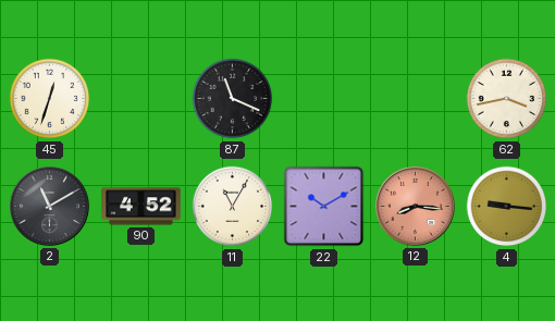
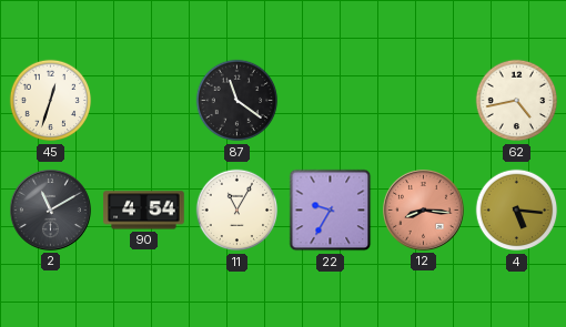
87: 11:19 -> 11:21
62: 3:43 -> 4:43
90: 4:52 -> 4:54
22: 10:10 -> 9:35
4: 9:16 -> 5:16
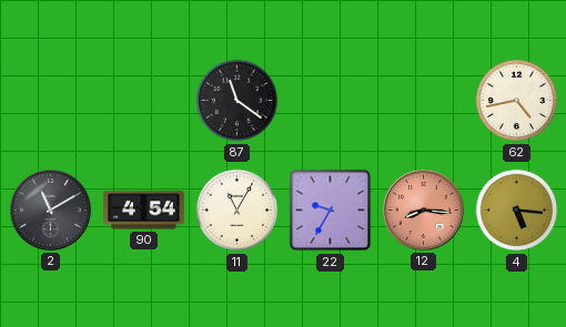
45: 12:33 -> none
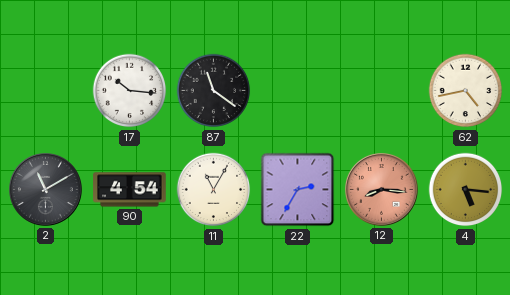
17: none -> 10:16
22: 9:35 -> 2:35
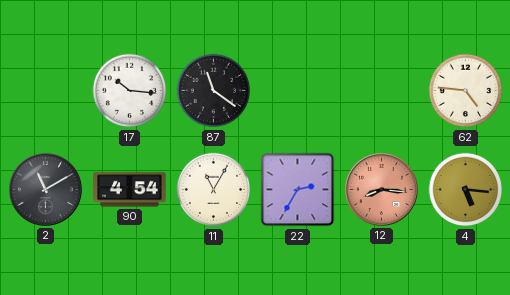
62: 4:43 -> 4:46
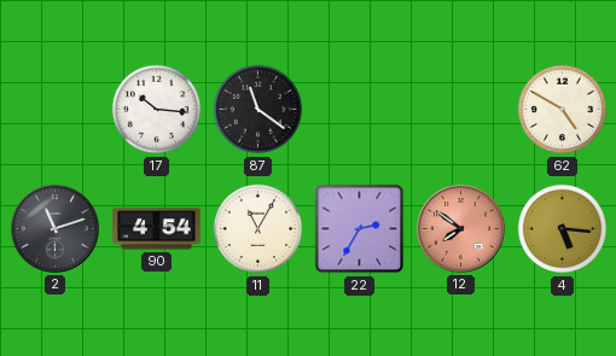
62: 4:46 -> 4:50
2: 11:10 -> 11:12
12: 8:16 -> 7:51
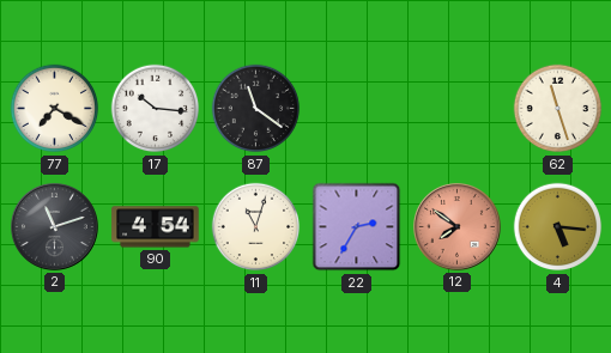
77: none -> 7:20
62: 4:50 -> 11:27
11: 11:05 -> 11:03
